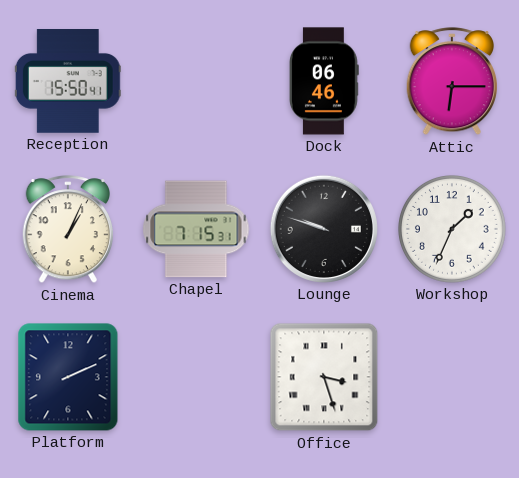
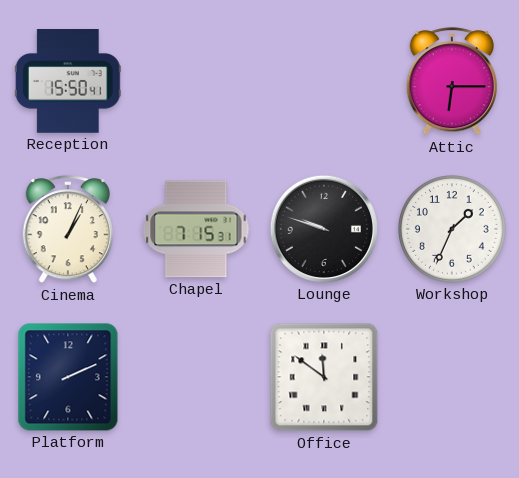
Dock: 06:46 -> none
Office: 3:27 -> 11:51
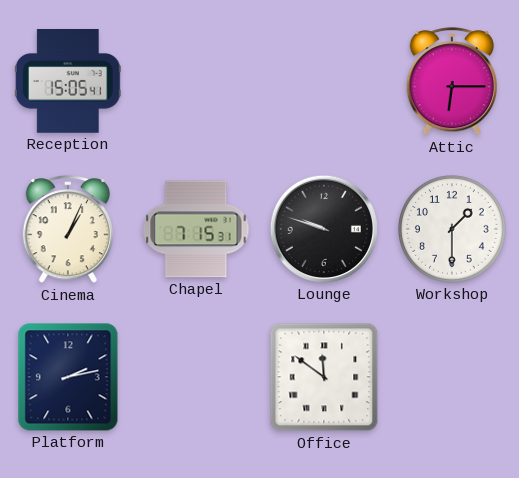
Reception: 15:50 -> 15:05
Workshop: 1:34 -> 1:30
Platform: 2:11 -> 2:13
